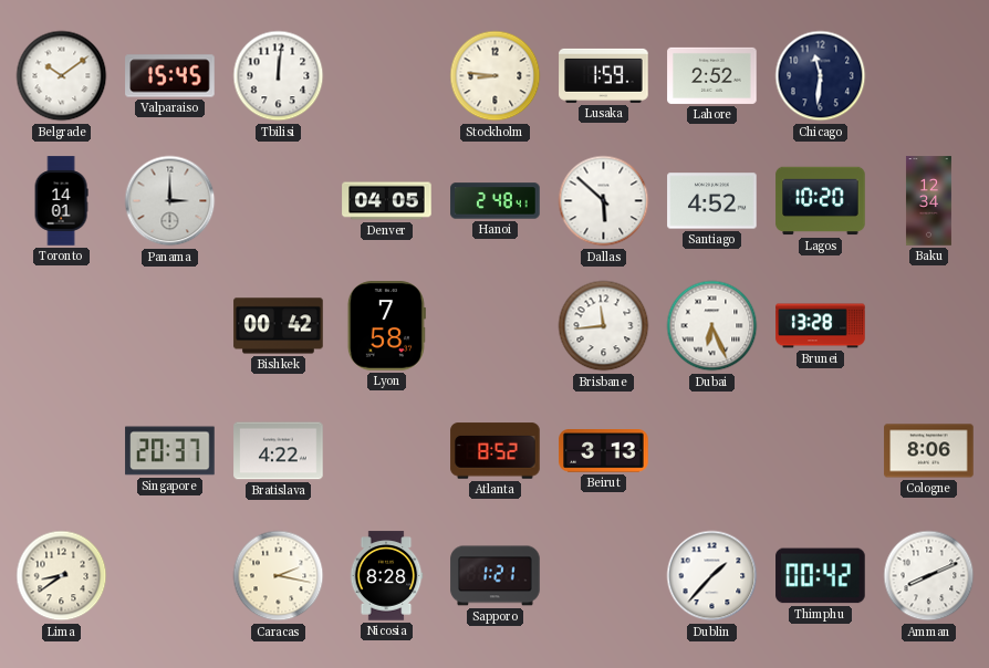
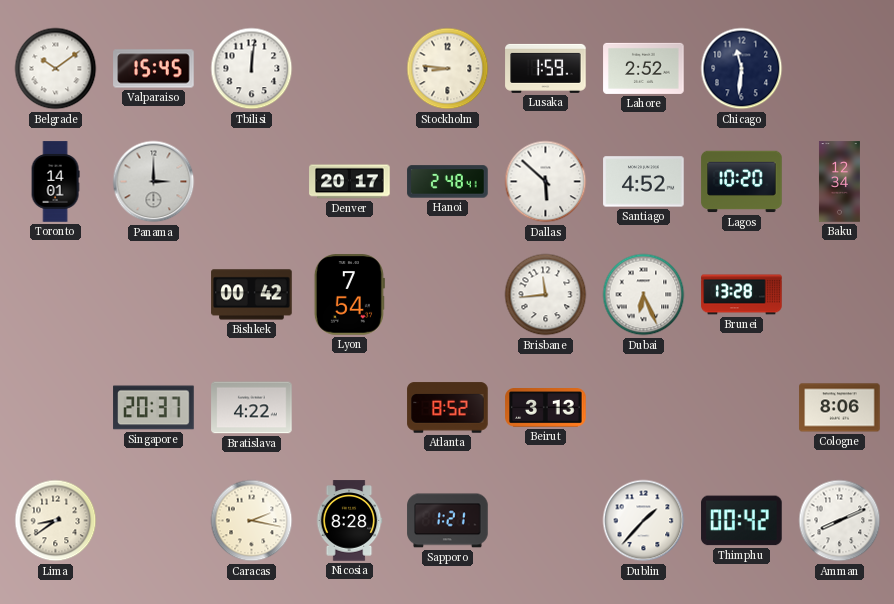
Denver: 04:05 -> 20:17
Lyon: 7:58 -> 7:54
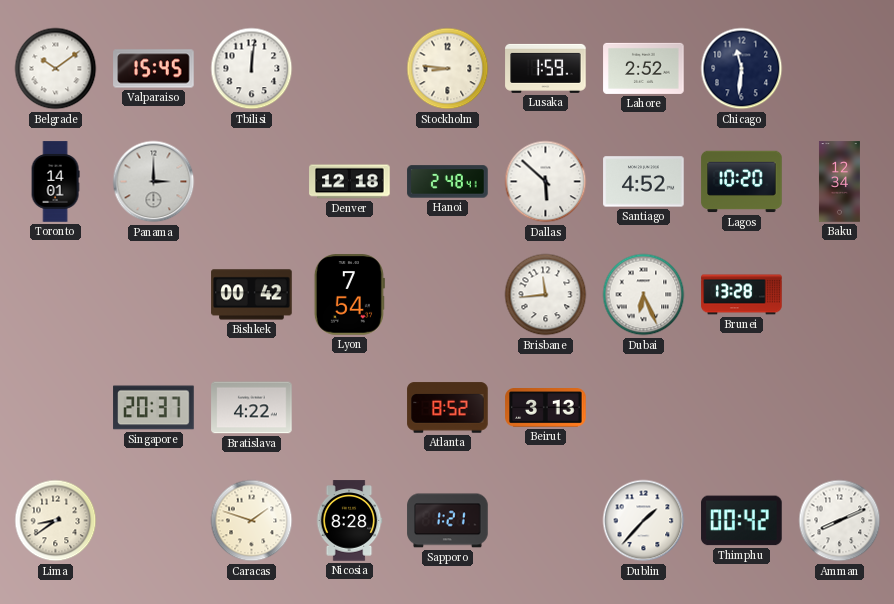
Denver: 20:17 -> 12:18
Cologne: 8:06 -> none
Caracas: 2:17 -> 1:48
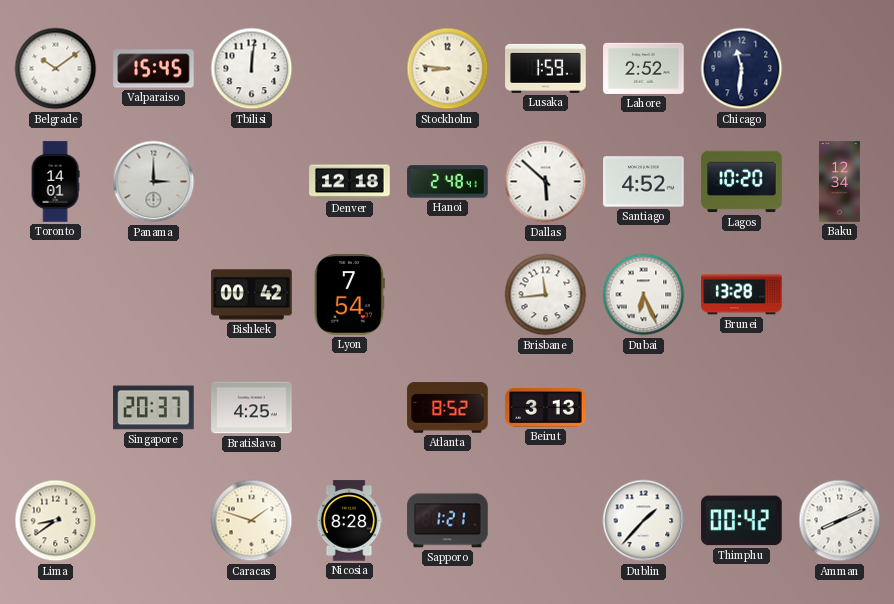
Bratislava: 4:22 -> 4:25
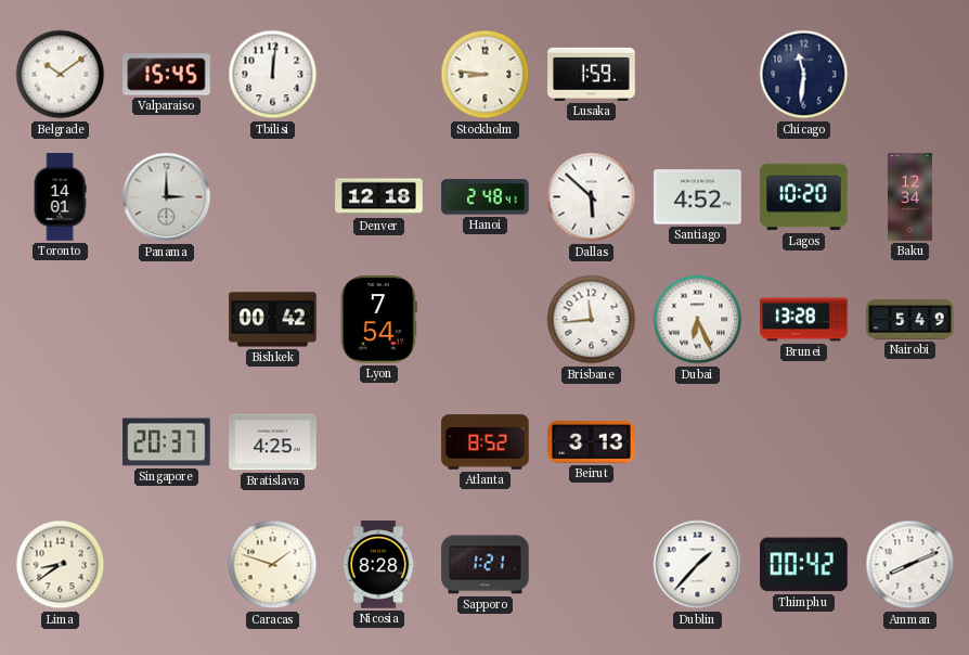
Lahore: 2:52 -> none
Nairobi: none -> 5:49
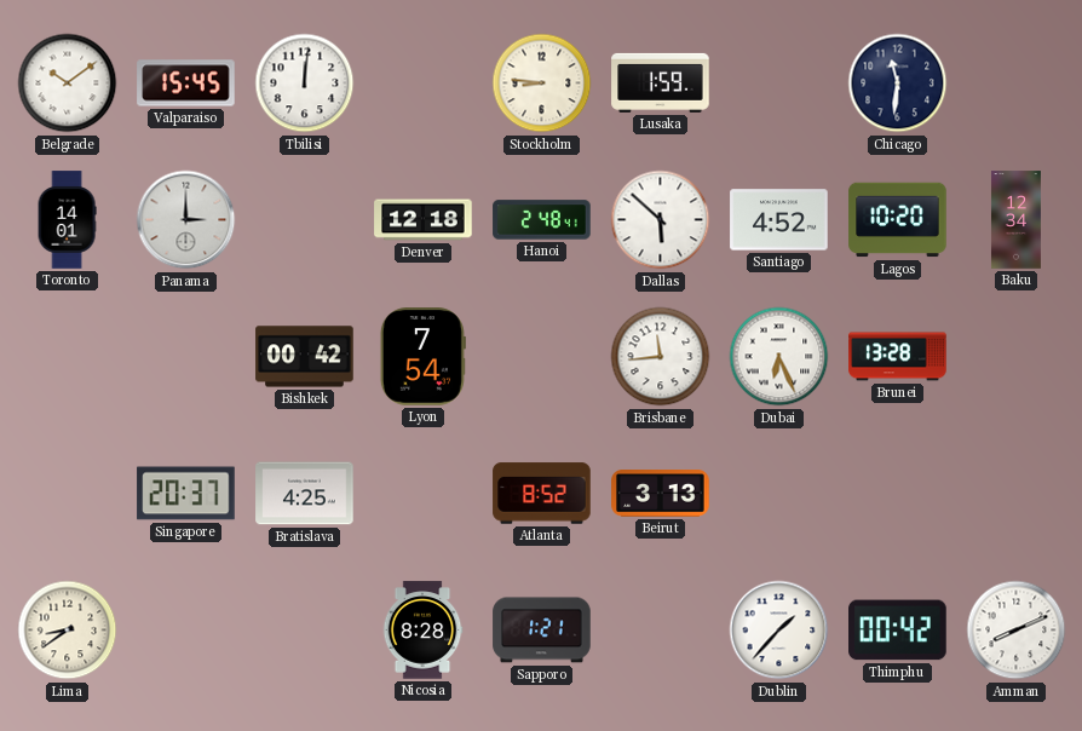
Nairobi: 5:49 -> none
Caracas: 1:48 -> none
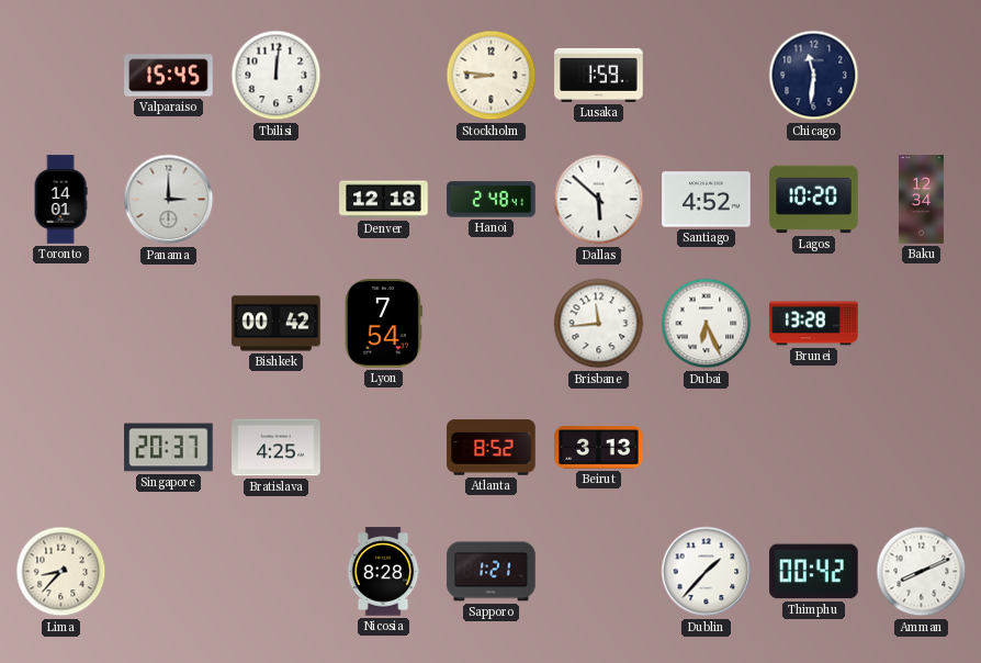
Belgrade: 10:09 -> none
Lima: 8:39 -> 8:37
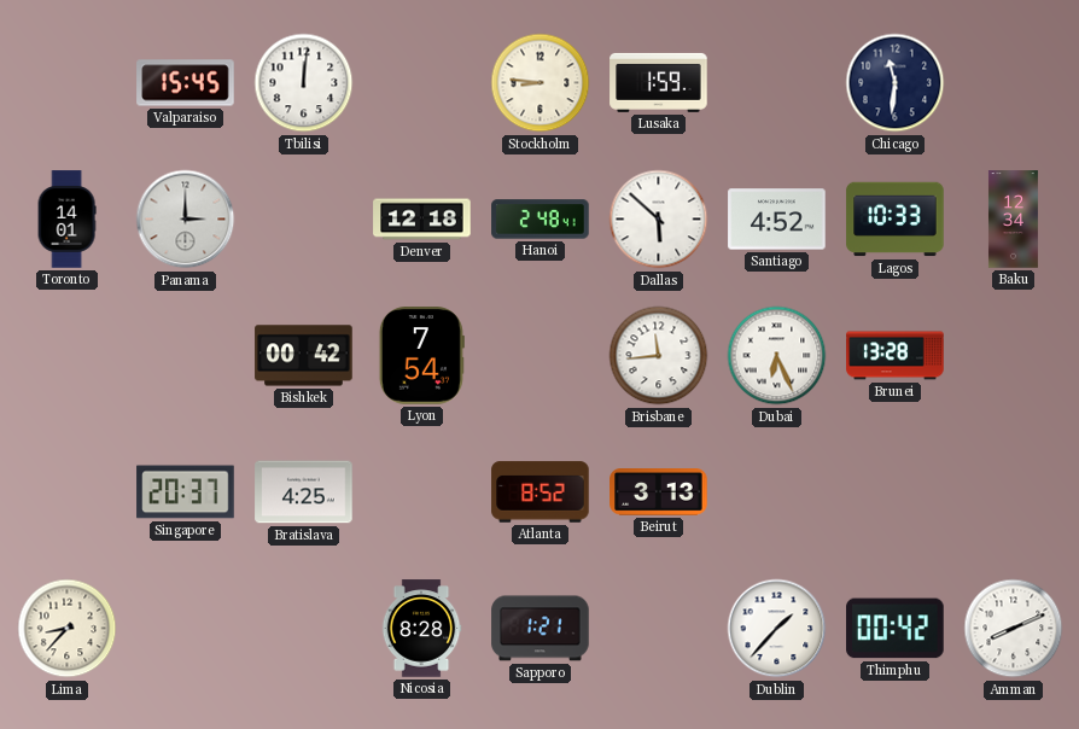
Lagos: 10:20 -> 10:33
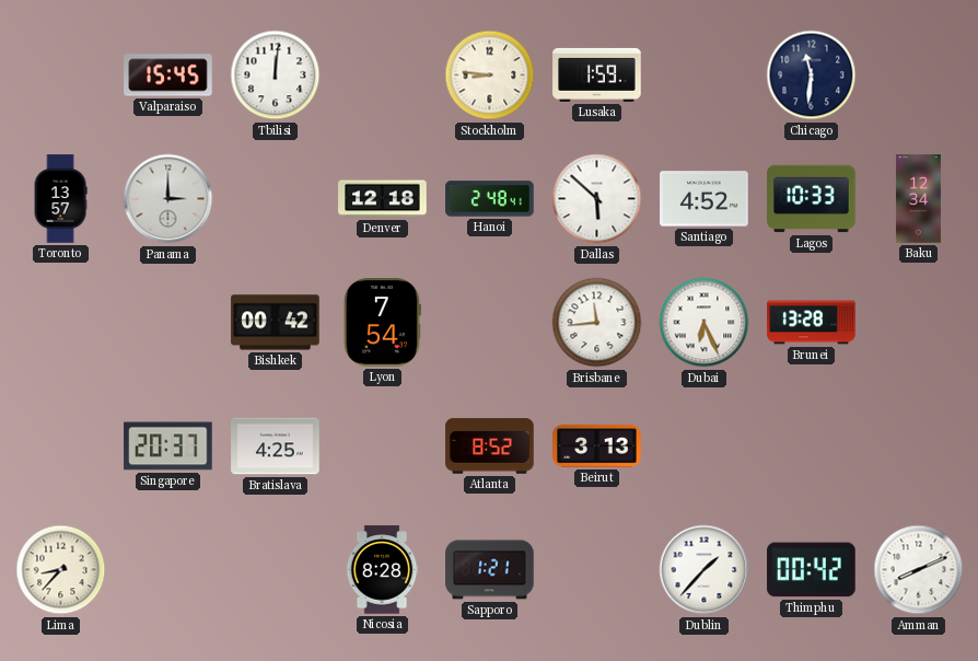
Toronto: 14:01 -> 13:57
